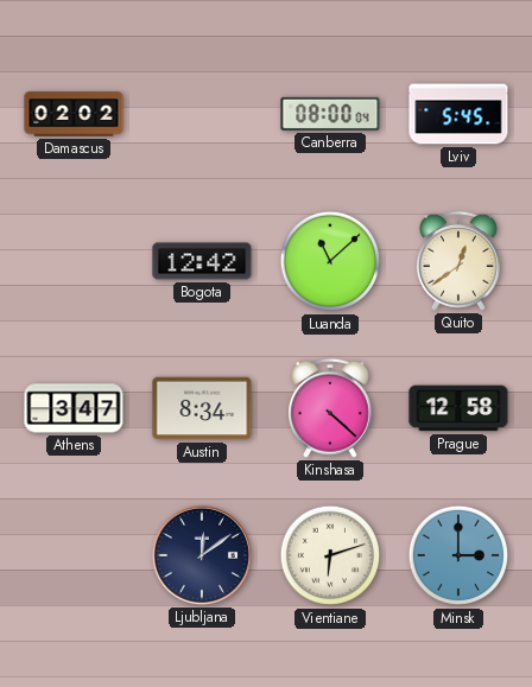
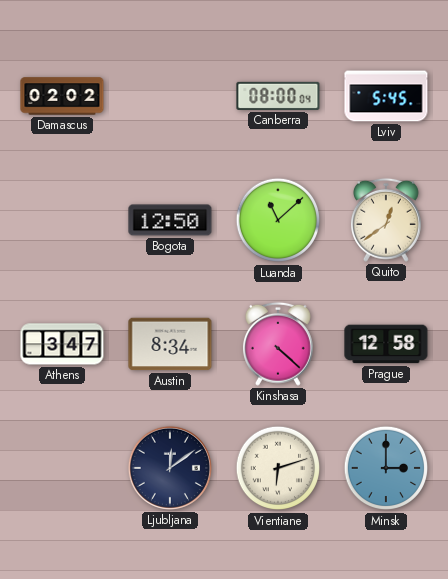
Bogota: 12:42 -> 12:50
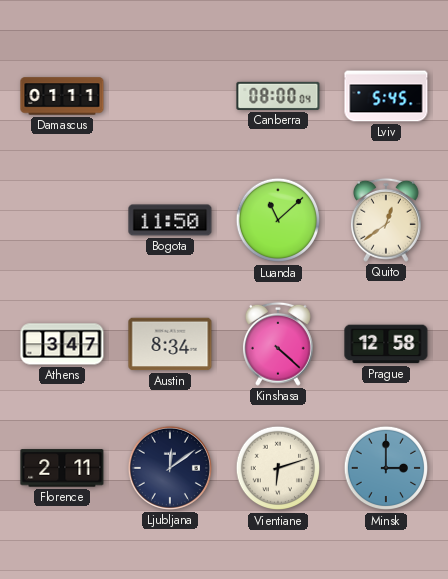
Damascus: 02:02 -> 01:11
Bogota: 12:50 -> 11:50
Florence: none -> 2:11
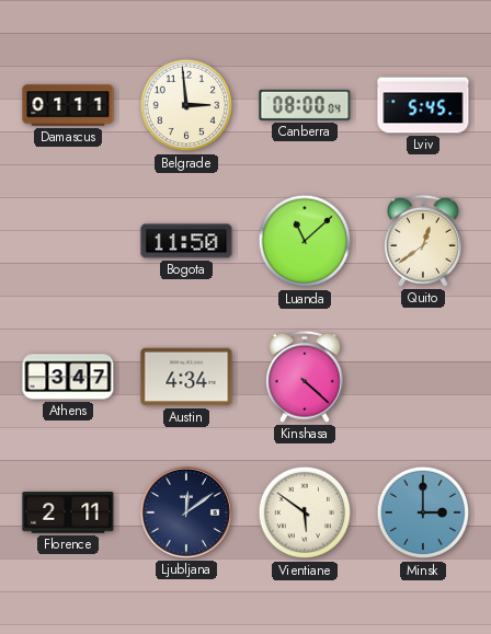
Belgrade: none -> 2:59
Austin: 8:34 -> 4:34
Prague: 12:58 -> none
Vientiane: 6:12 -> 5:51
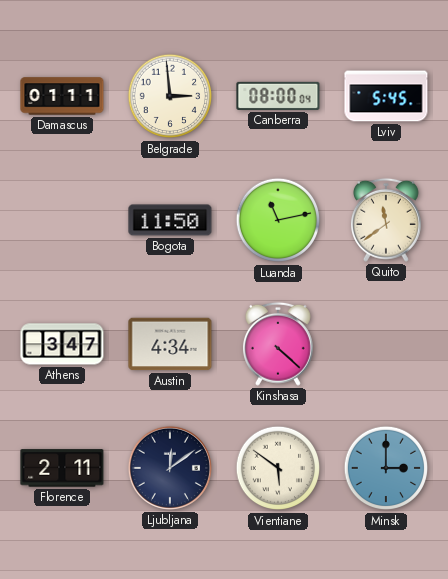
Luanda: 11:08 -> 11:13
Quito: 12:39 -> 11:39
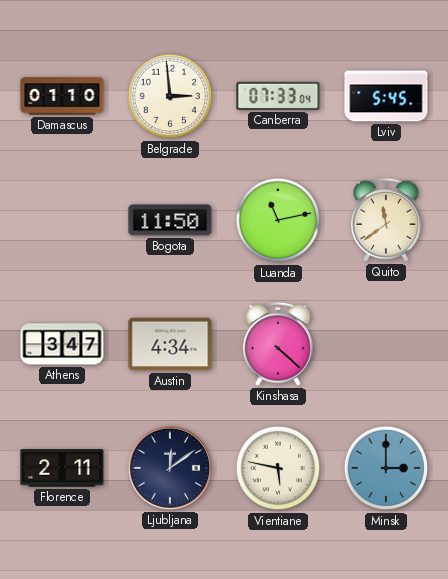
Damascus: 01:11 -> 01:10
Canberra: 08:00 -> 07:33
Vientiane: 5:51 -> 5:47
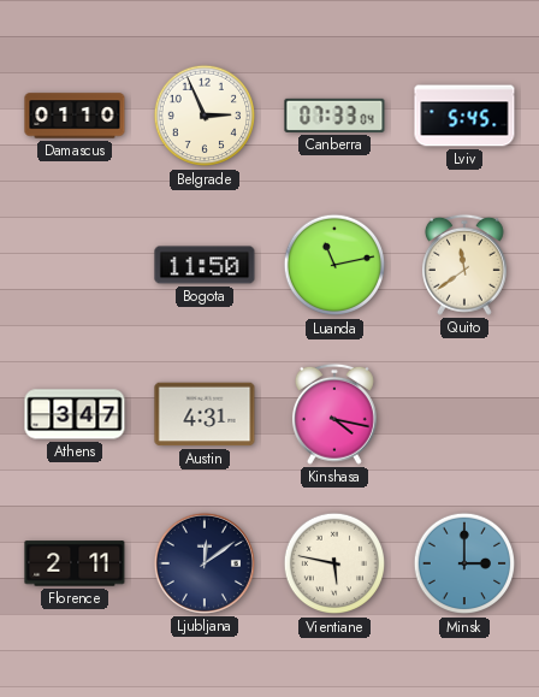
Belgrade: 2:59 -> 2:56
Austin: 4:34 -> 4:31
Kinshasa: 4:22 -> 4:17
